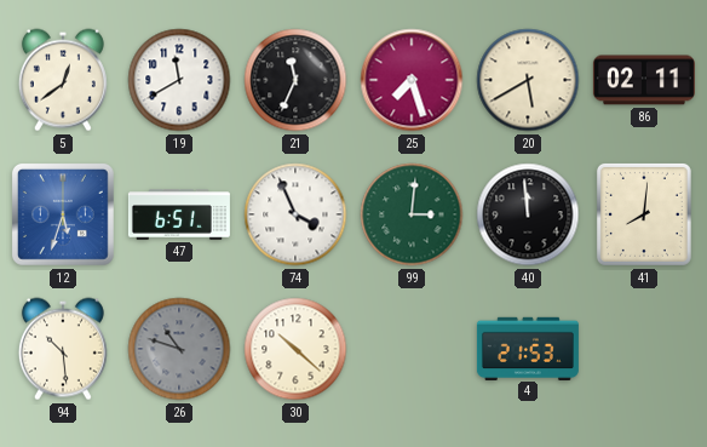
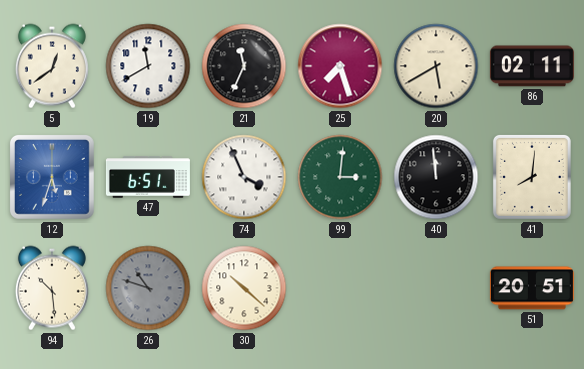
4: 21:53 -> none
51: none -> 20:51
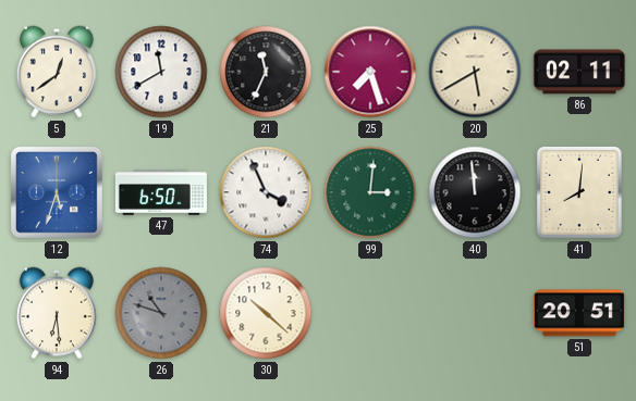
47: 6:51 -> 6:50
94: 10:29 -> 6:29
